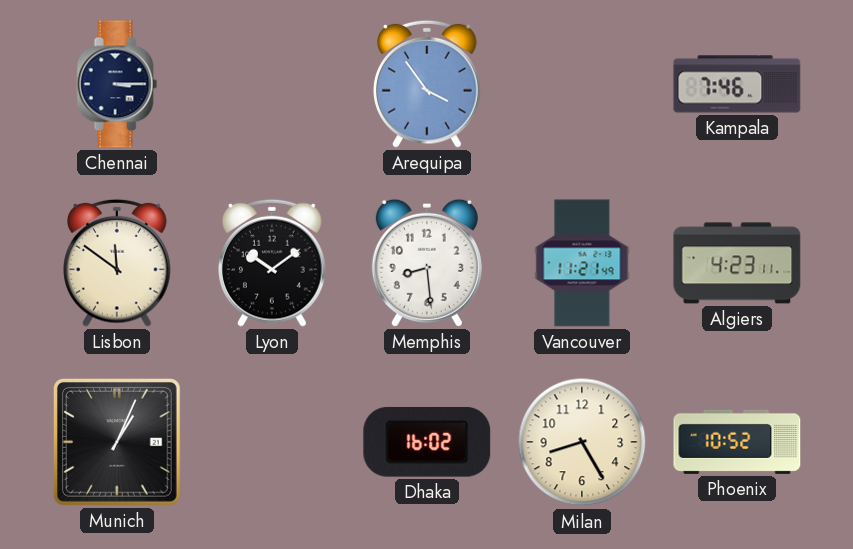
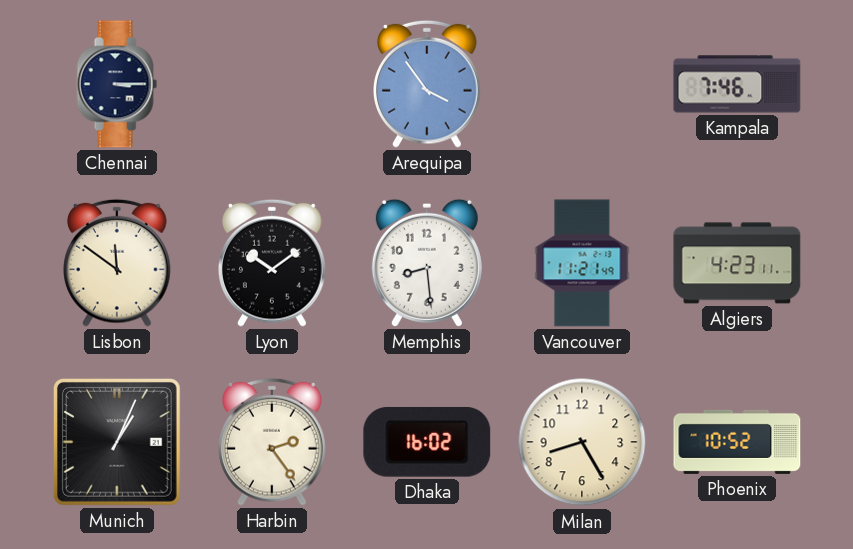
Harbin: none -> 2:24
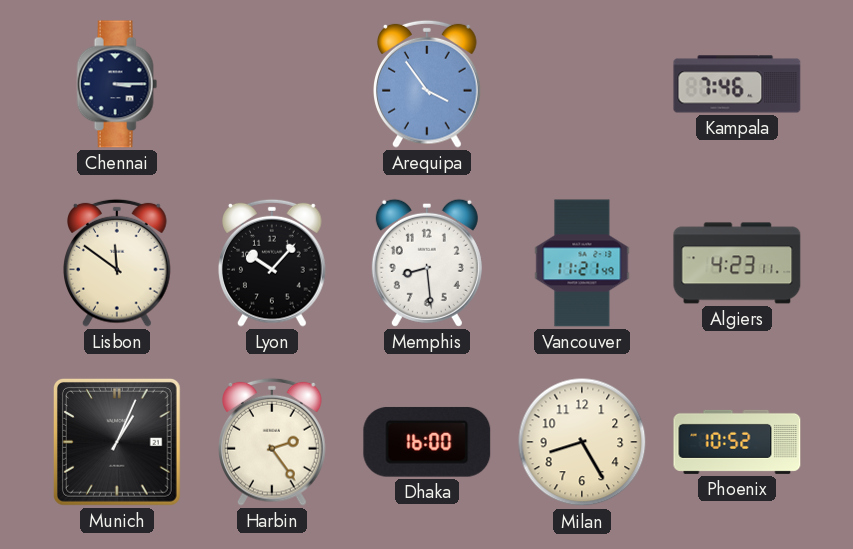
Lyon: 10:09 -> 10:07
Dhaka: 16:02 -> 16:00
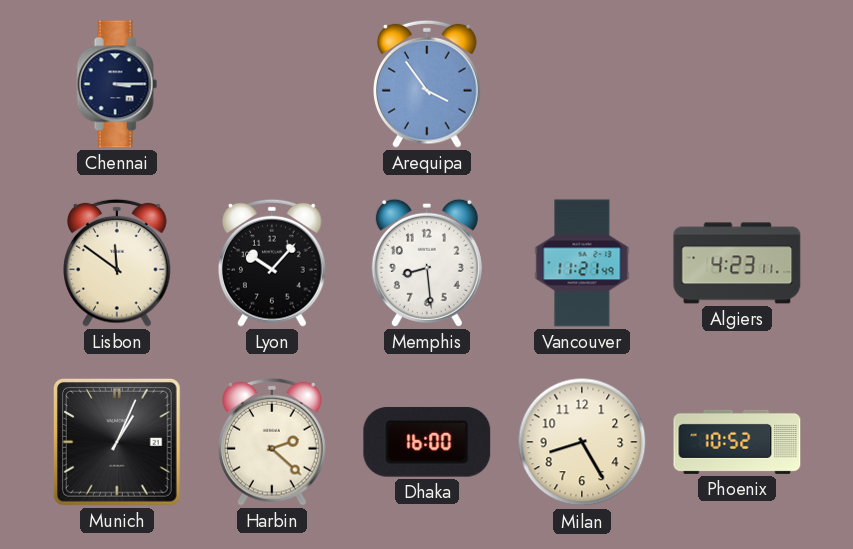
Kampala: 7:46 -> none
Harbin: 2:24 -> 2:22
